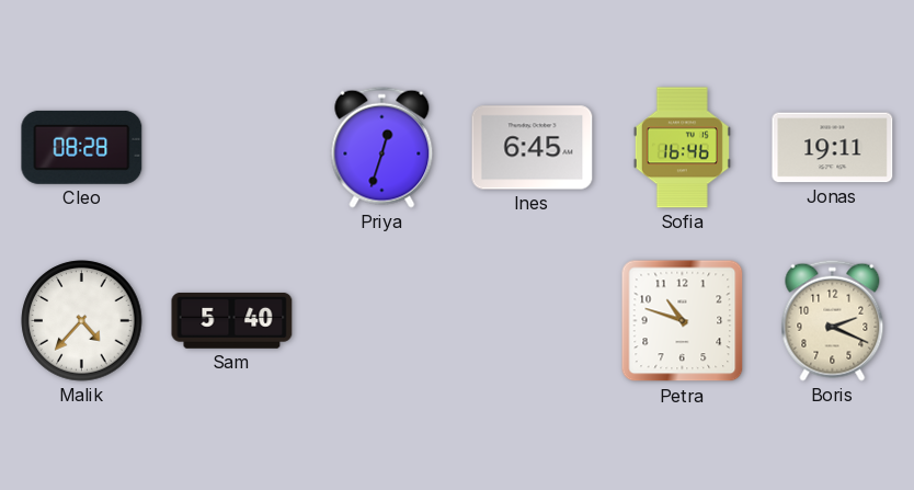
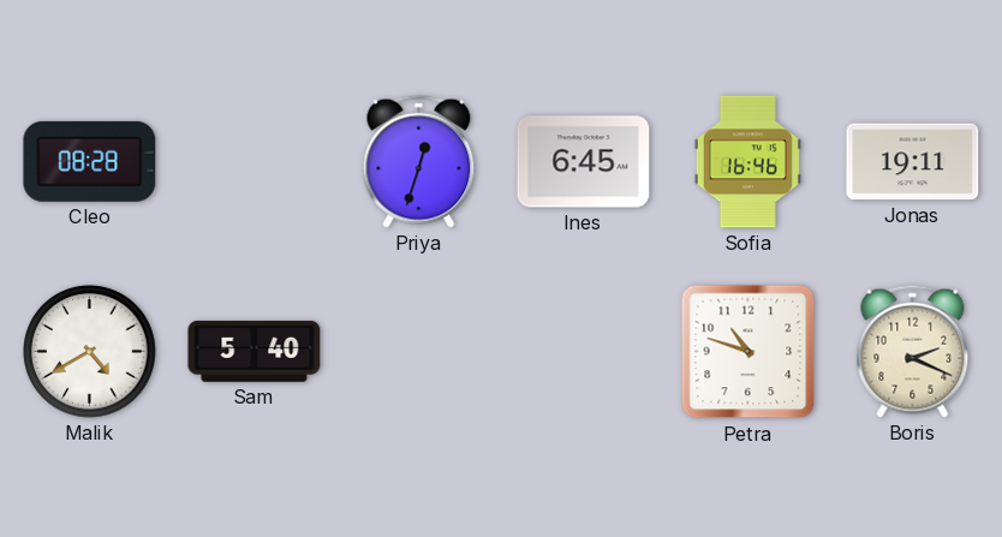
Malik: 4:37 -> 4:40
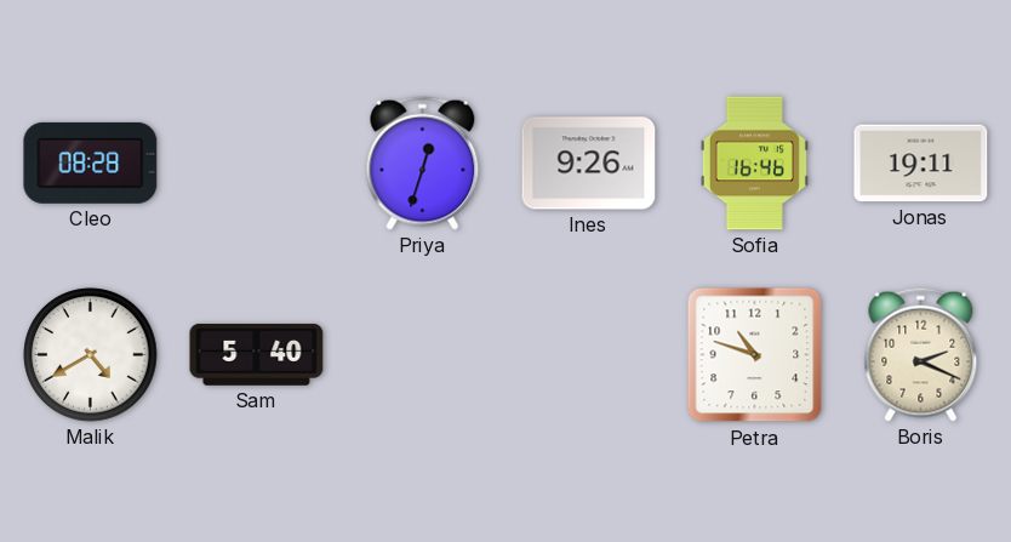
Ines: 6:45 -> 9:26
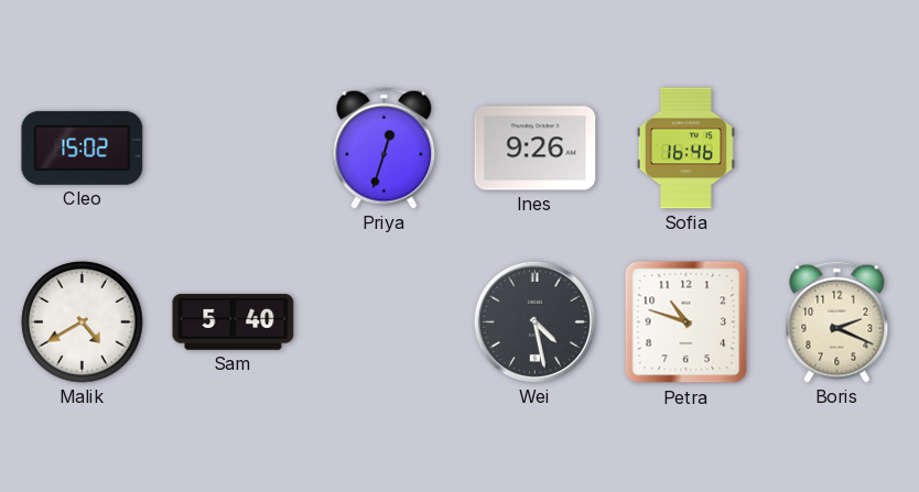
Cleo: 08:28 -> 15:02
Jonas: 19:11 -> none
Wei: none -> 4:28
